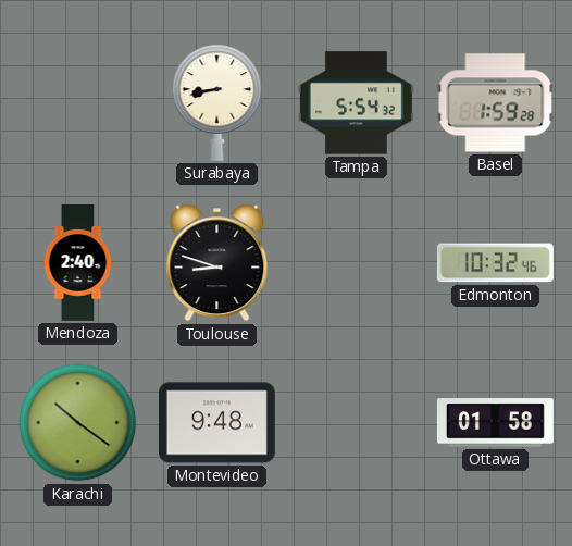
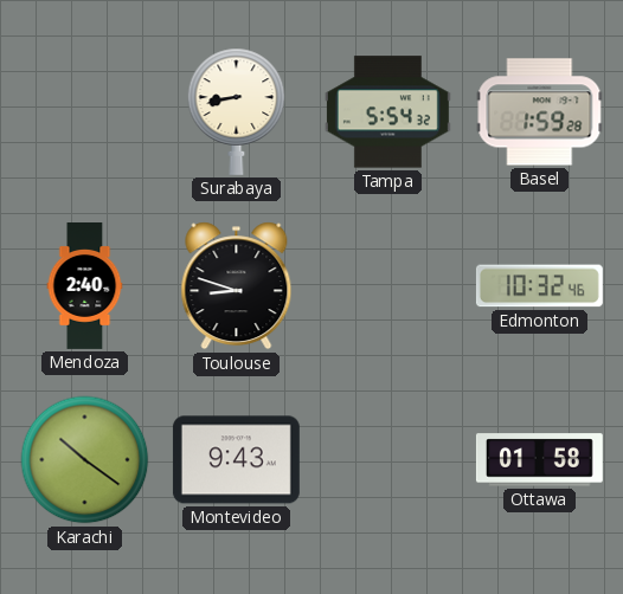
Montevideo: 9:48 -> 9:43
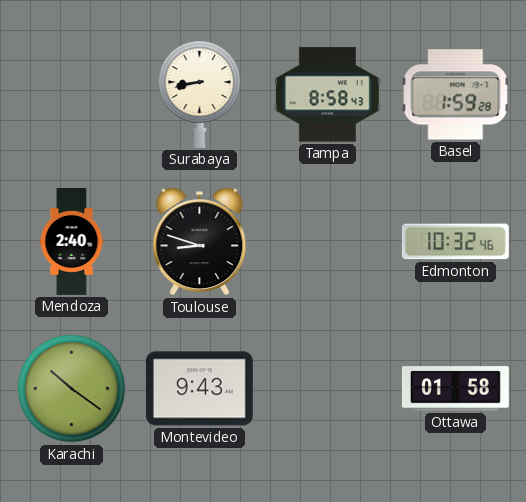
Tampa: 5:54 -> 8:58
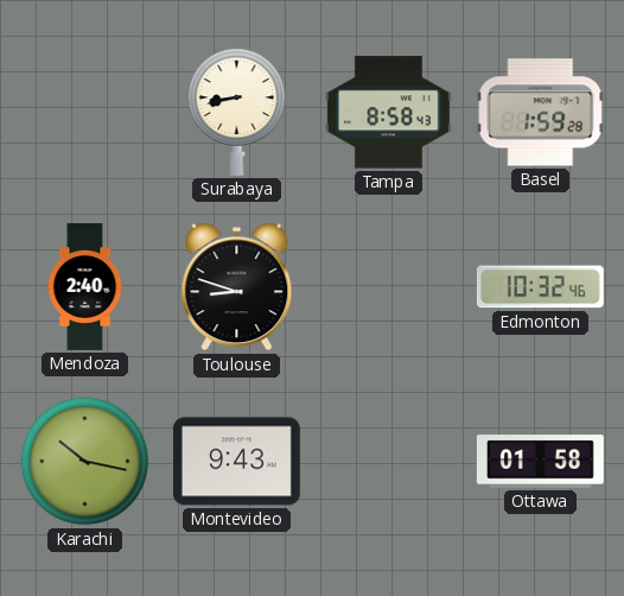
Karachi: 10:21 -> 10:17
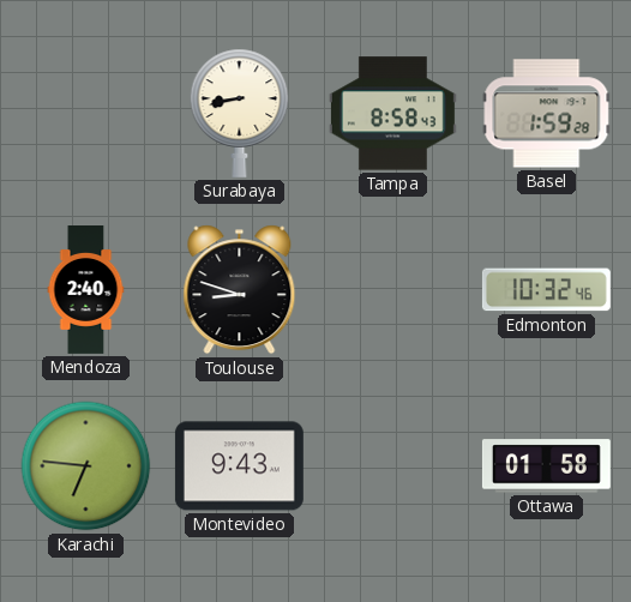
Karachi: 10:17 -> 6:46
